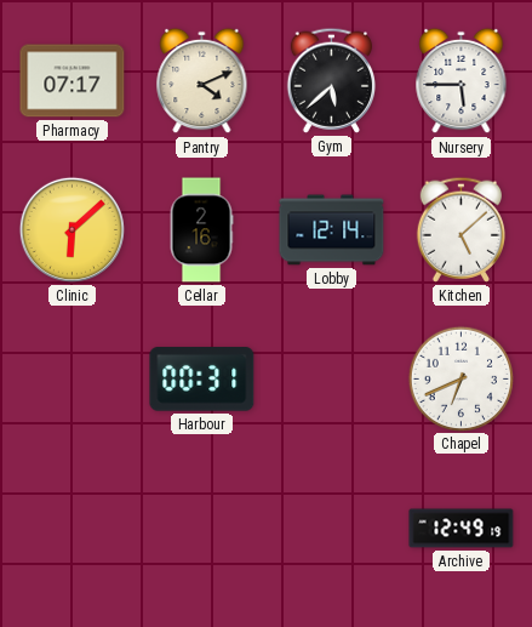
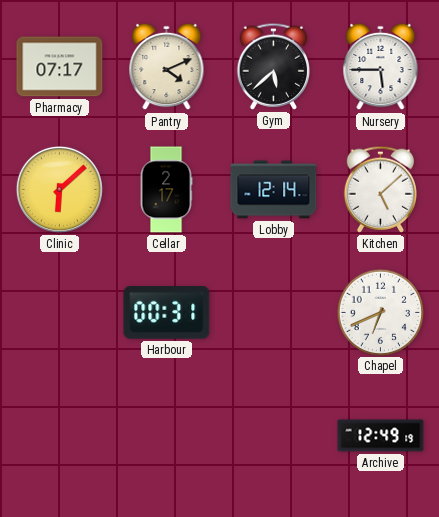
Cellar: 2:16 -> 2:17
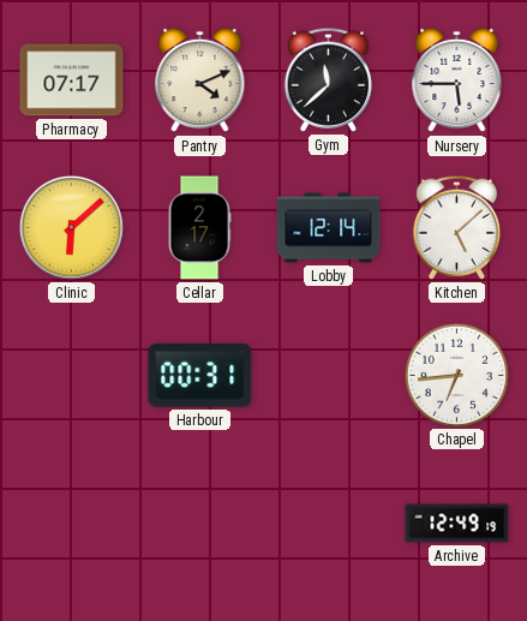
Gym: 5:38 -> 11:38
Chapel: 6:41 -> 6:44
